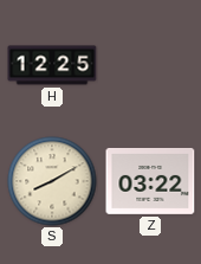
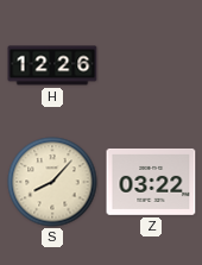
H: 12:25 -> 12:26
S: 8:10 -> 8:07
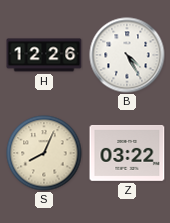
B: none -> 4:25
S: 8:07 -> 8:04
